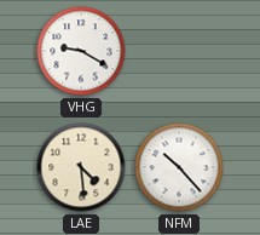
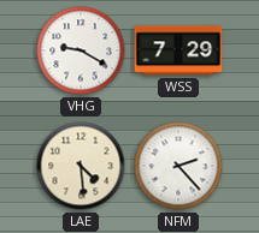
WSS: none -> 7:29
NFM: 10:23 -> 2:23
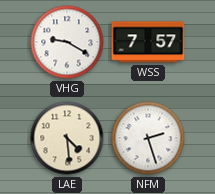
WSS: 7:29 -> 7:57
NFM: 2:23 -> 2:27
